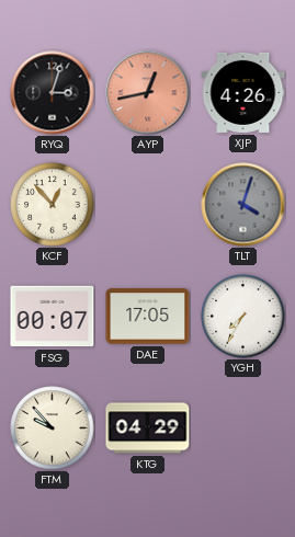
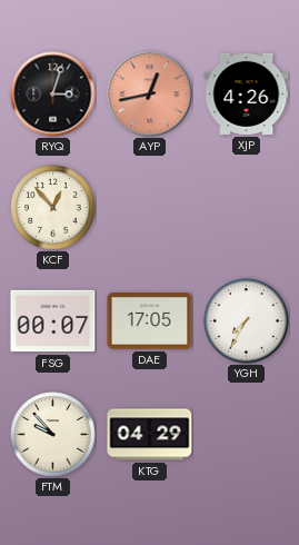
TLT: 4:03 -> none
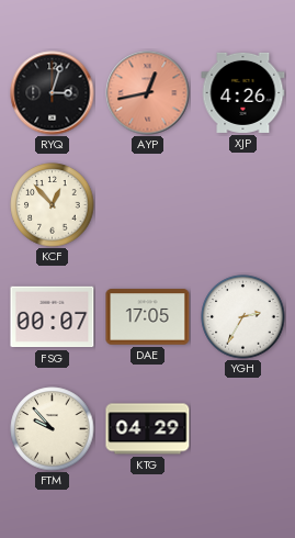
YGH: 7:35 -> 2:35
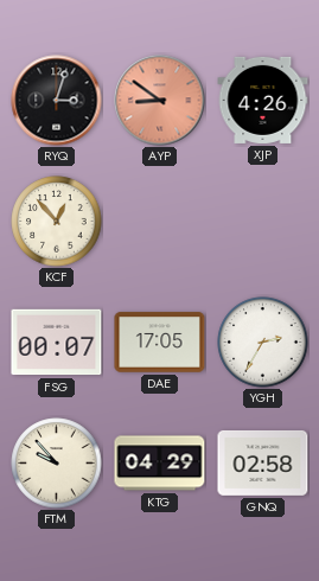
AYP: 12:43 -> 8:51
GNQ: none -> 02:58
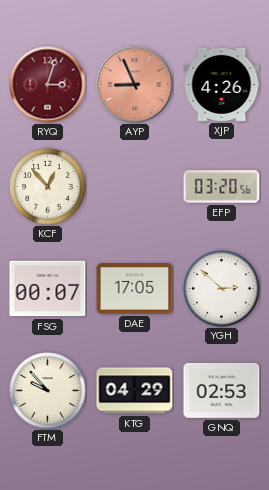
RYQ dial: black -> burgundy
AYP: 8:51 -> 8:56
EFP: none -> 03:20
YGH: 2:35 -> 2:52
GNQ: 02:58 -> 02:53
